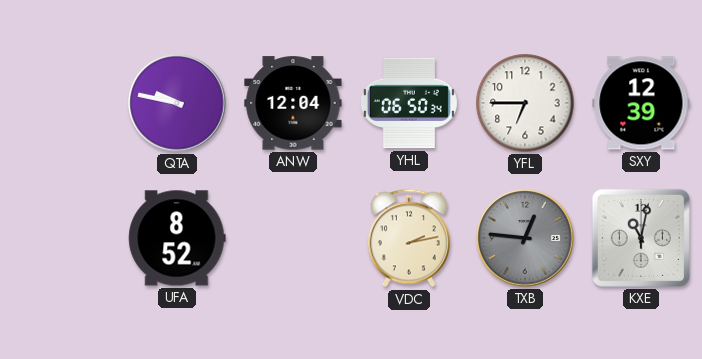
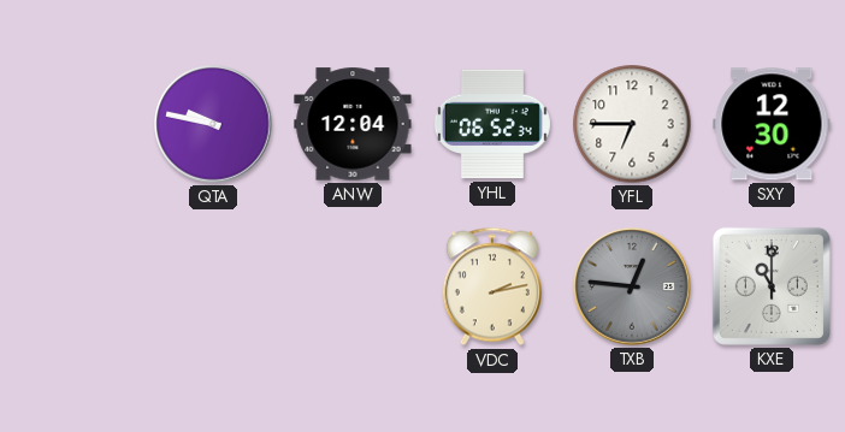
YHL: 06:50 -> 06:52
SXY: 12:39 -> 12:30
UFA: 8:52 -> none
KXE: 11:02 -> 11:00
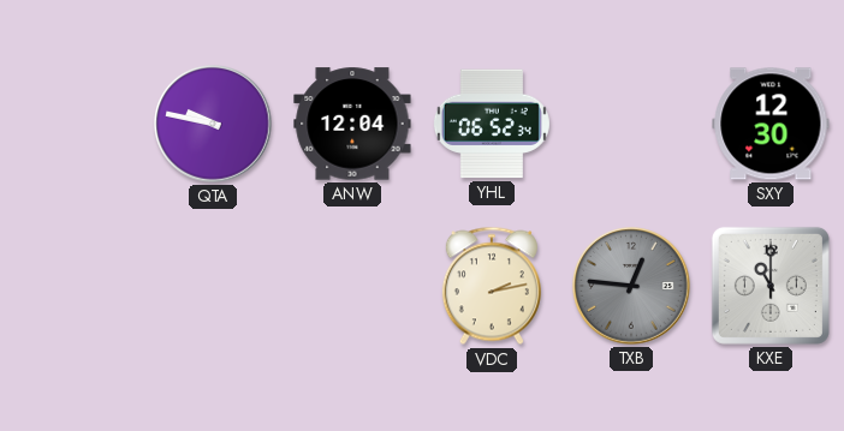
YFL: 6:45 -> none
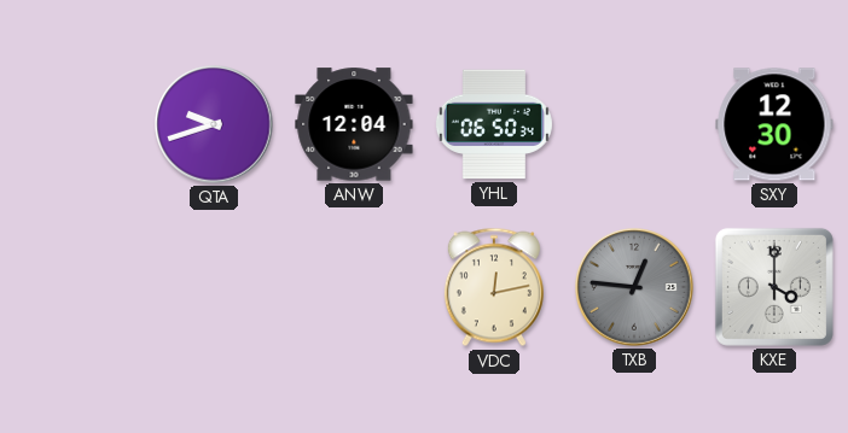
QTA: 9:47 -> 9:42
YHL: 06:52 -> 06:50
VDC: 2:13 -> 12:13
KXE: 11:00 -> 4:00
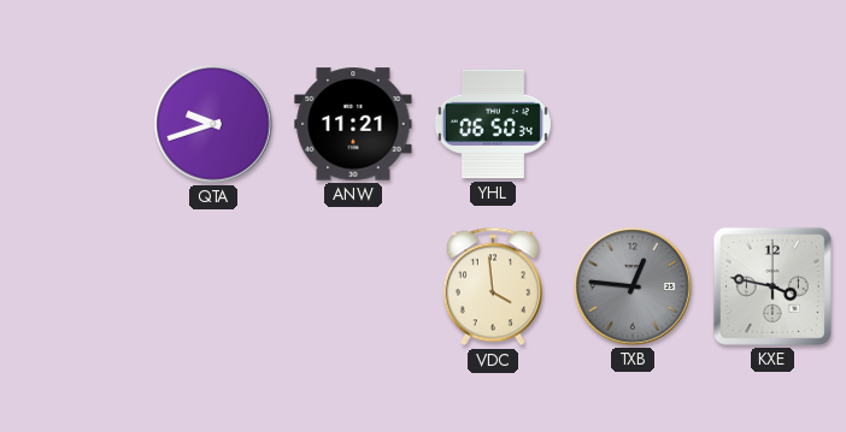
ANW: 12:04 -> 11:21
SXY: 12:30 -> none
VDC: 12:13 -> 3:59
KXE: 4:00 -> 3:47
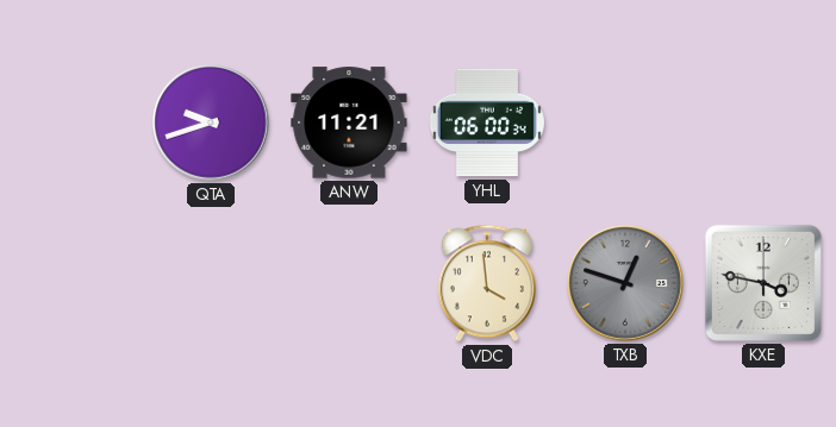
YHL: 06:50 -> 06:00
TXB: 12:46 -> 12:48
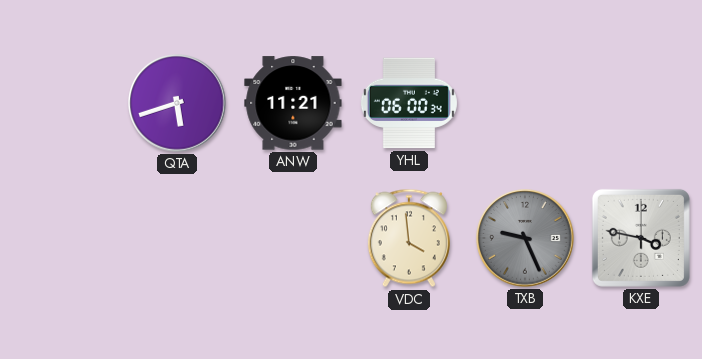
QTA: 9:42 -> 5:42
TXB: 12:48 -> 9:26
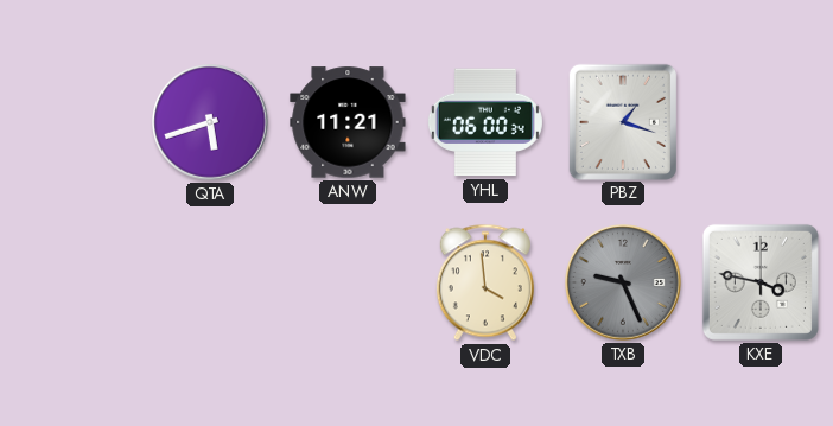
PBZ: none -> 1:18
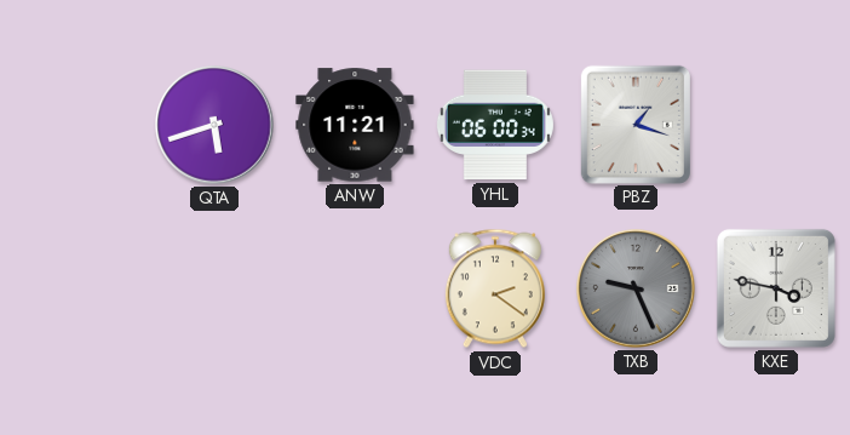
VDC: 3:59 -> 2:21
